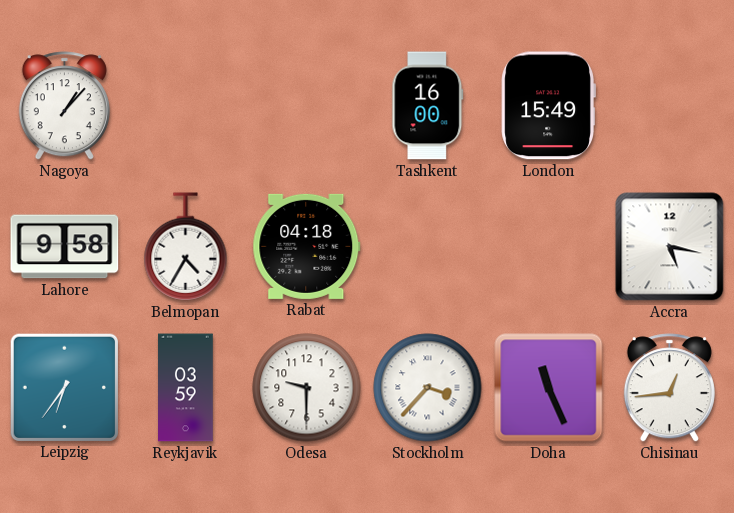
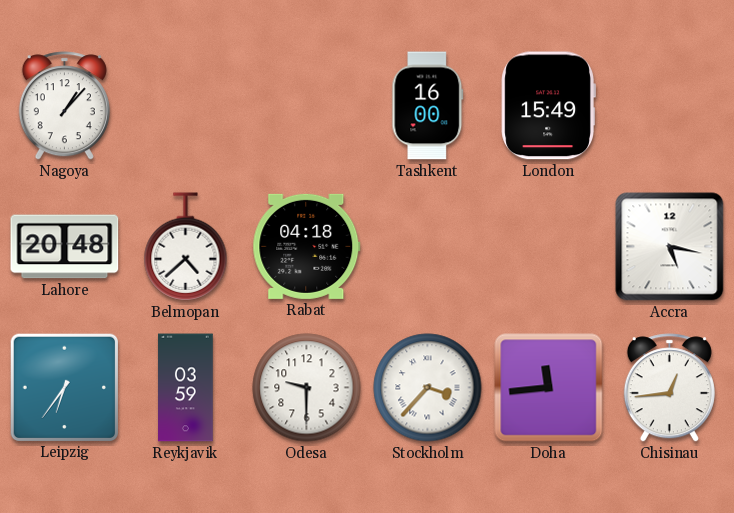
Lahore: 9:58 -> 20:48
Belmopan: 4:35 -> 4:38
Doha: 11:26 -> 11:44
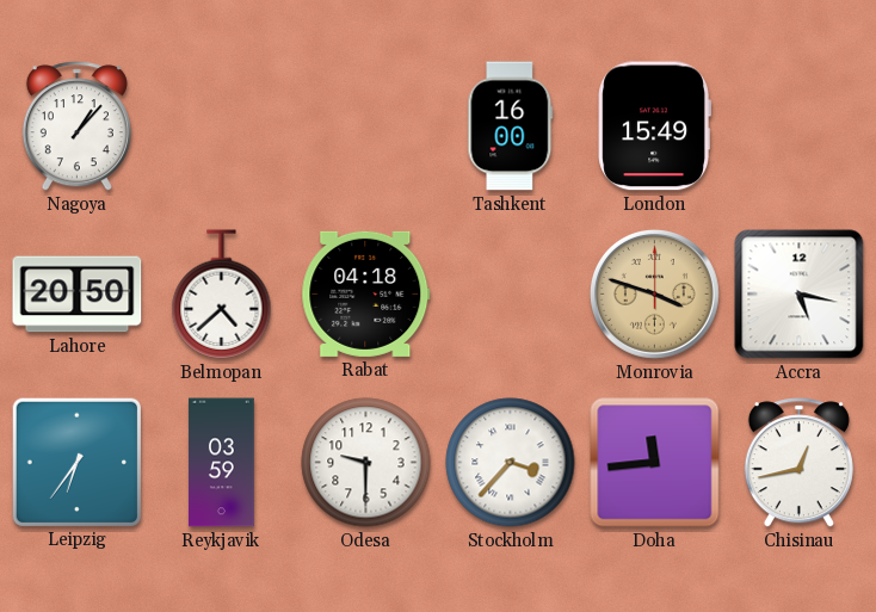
Lahore: 20:48 -> 20:50
Monrovia: none -> 3:48
Chisinau: 12:44 -> 12:43
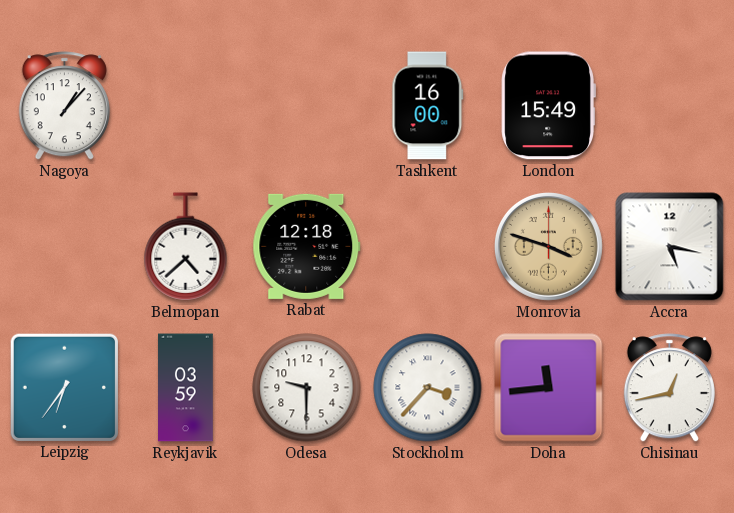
Lahore: 20:50 -> none
Rabat: 04:18 -> 12:18
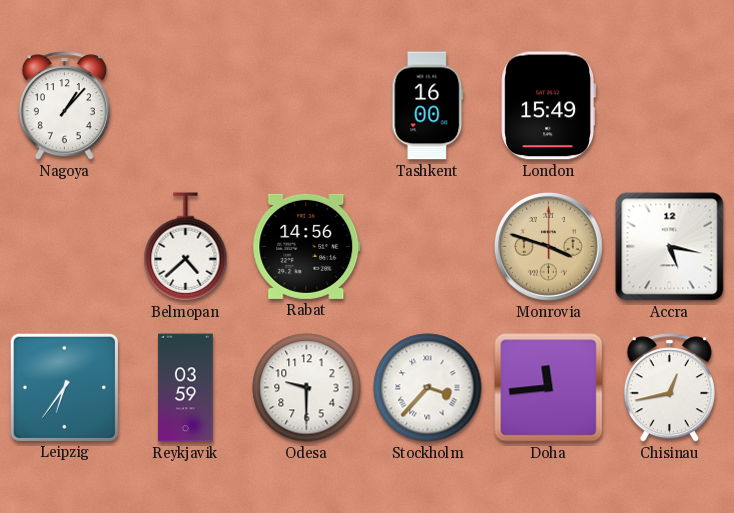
Rabat: 12:18 -> 14:56
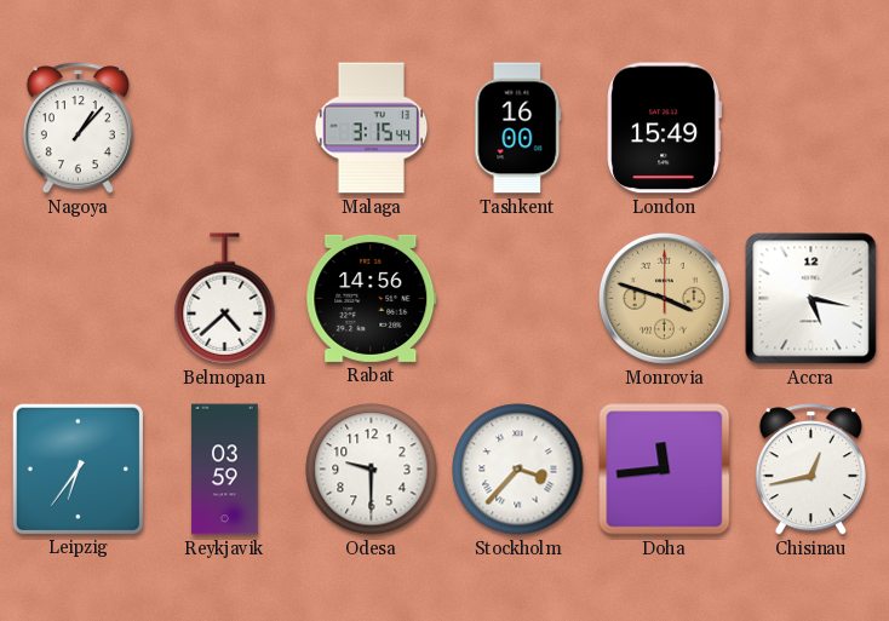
Malaga: none -> 3:15
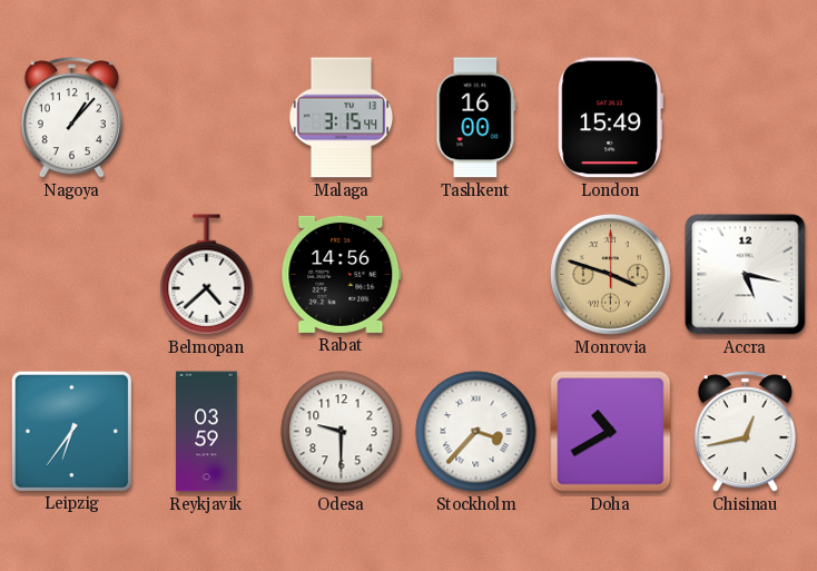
Doha: 11:44 -> 10:40
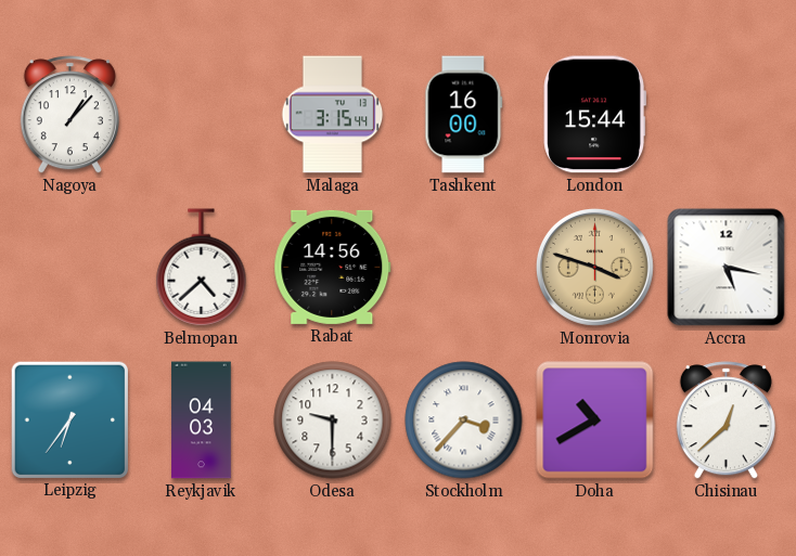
London: 15:49 -> 15:44
Reykjavik: 03:59 -> 04:03
Chisinau: 12:43 -> 12:38
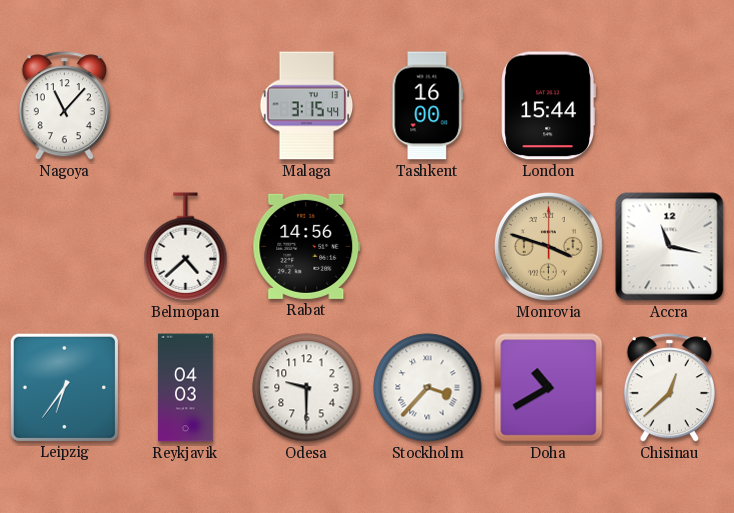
Nagoya: 1:07 -> 11:07
Accra: 5:17 -> 11:17
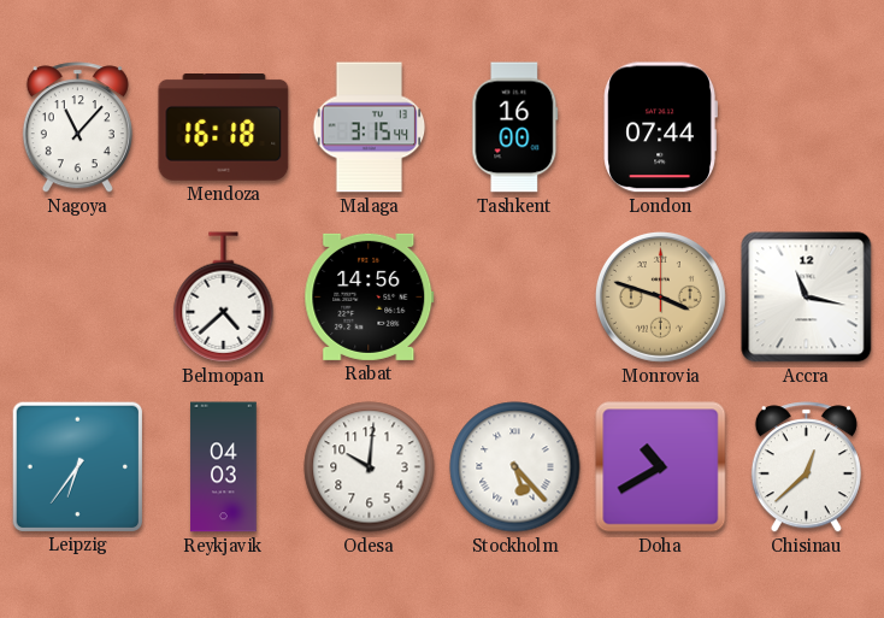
Mendoza: none -> 16:18
London: 15:44 -> 07:44
Odesa: 9:30 -> 10:01
Stockholm: 3:37 -> 5:23
